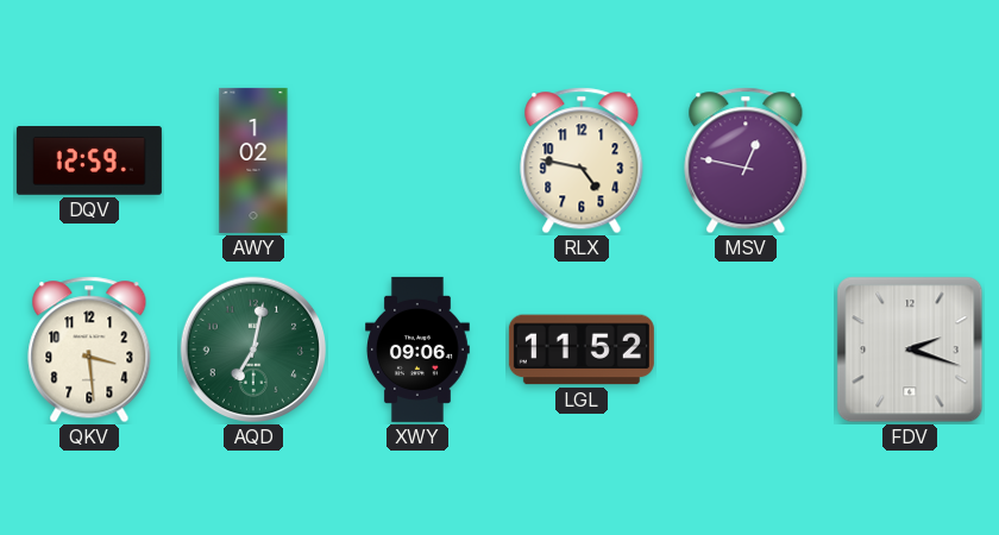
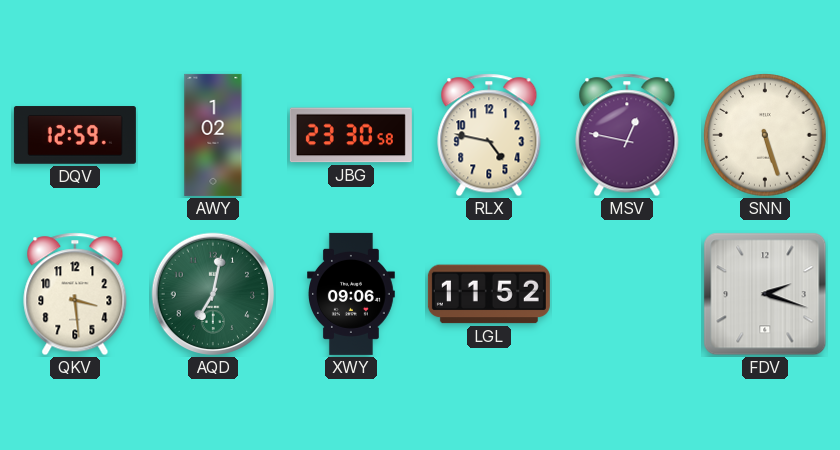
JBG: none -> 23:30
SNN: none -> 5:27
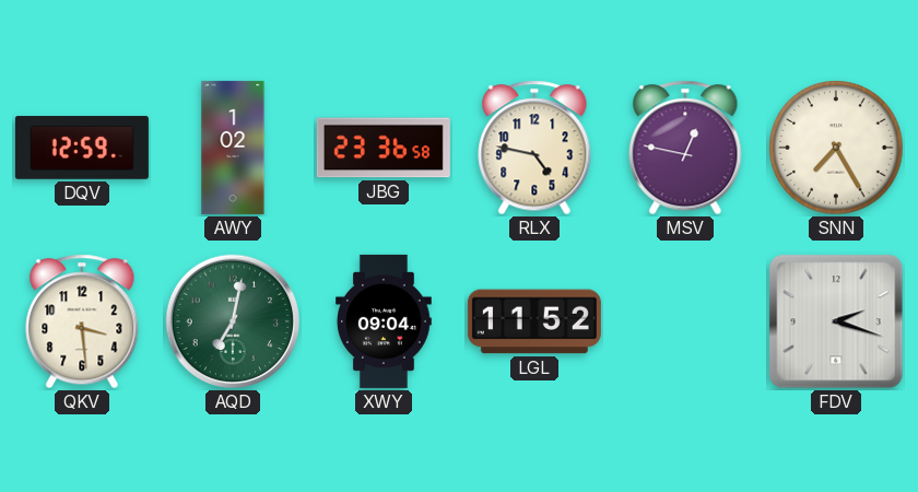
JBG: 23:30 -> 23:36
SNN: 5:27 -> 7:25
XWY: 09:06 -> 09:04
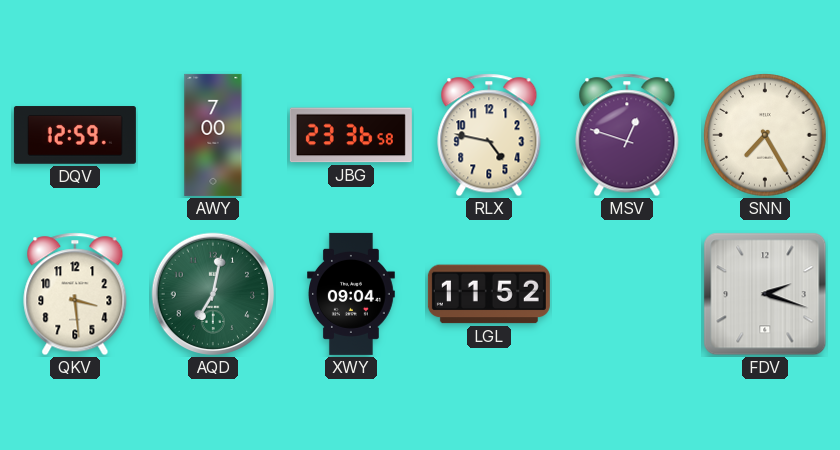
AWY: 1:02 -> 7:00
MSV: 12:47 -> 12:48
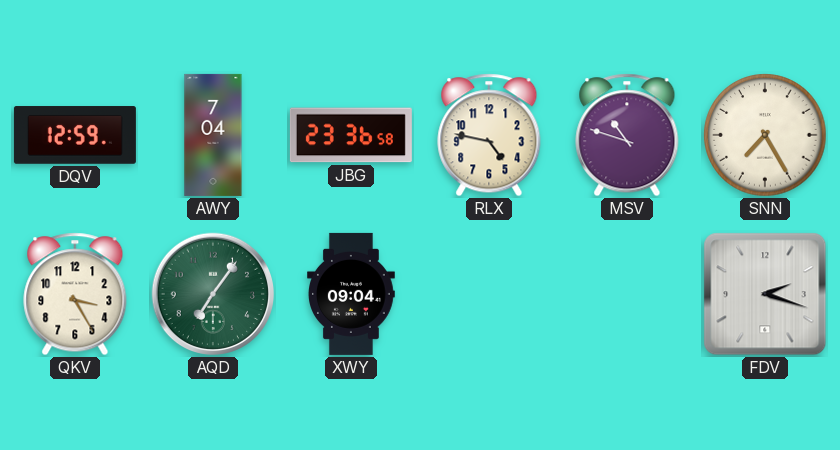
AWY: 7:00 -> 7:04
MSV: 12:48 -> 10:48
QKV: 3:29 -> 3:25
AQD: 7:02 -> 7:06
LGL: 11:52 -> none
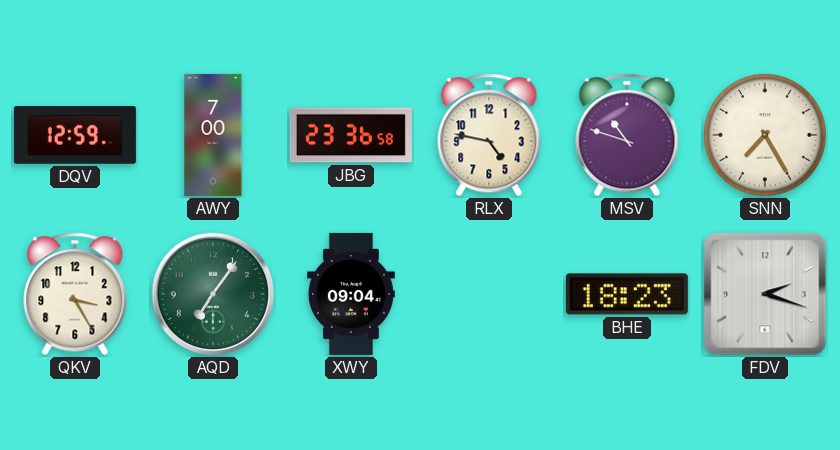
AWY: 7:04 -> 7:00
BHE: none -> 18:23
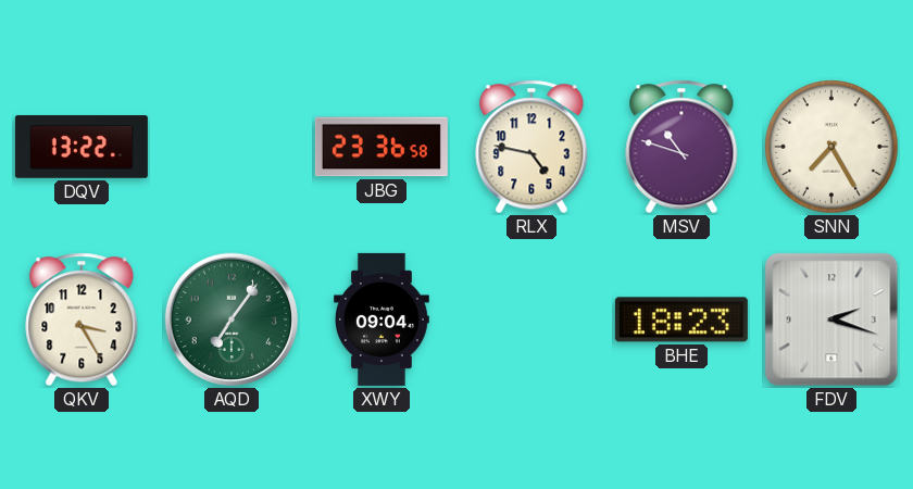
DQV: 12:59 -> 13:22
AWY: 7:00 -> none
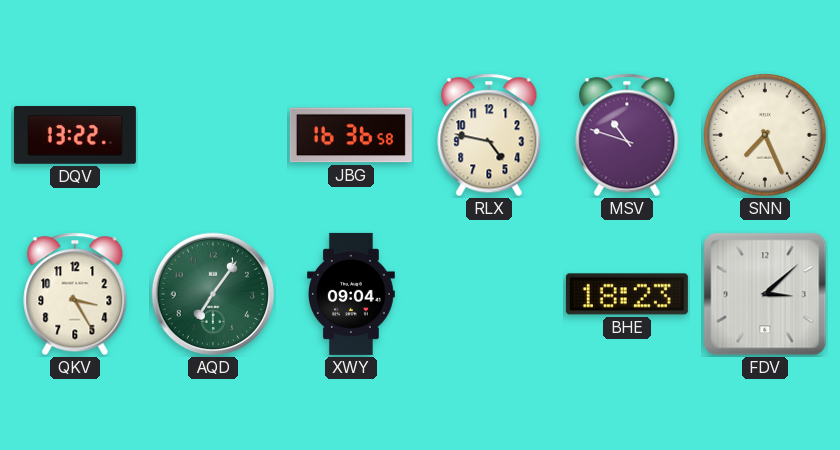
JBG: 23:36 -> 16:36
SNN: 7:25 -> 7:26
FDV: 2:18 -> 3:08
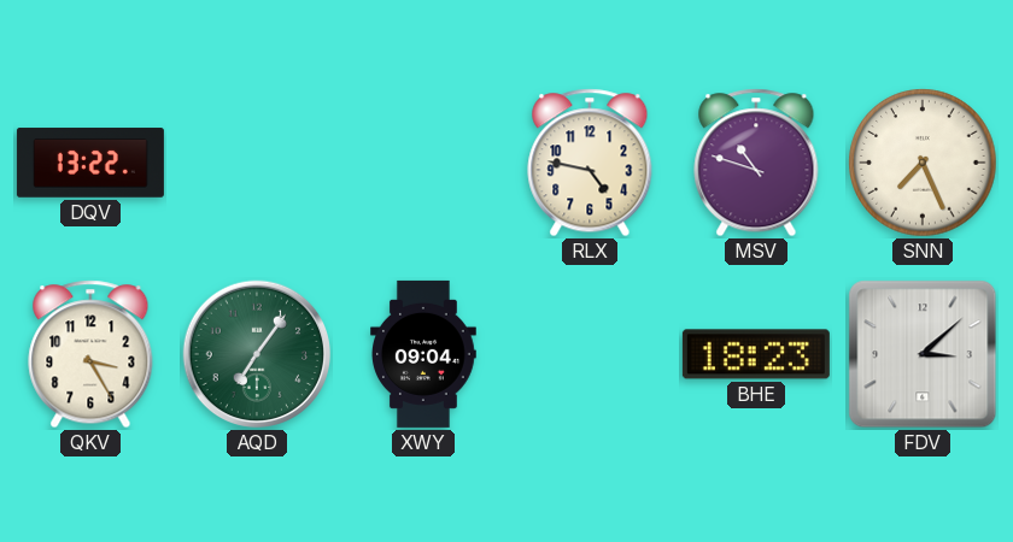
JBG: 16:36 -> none
